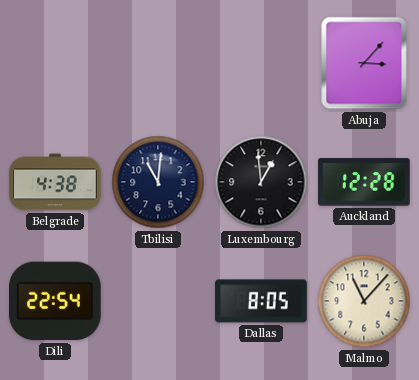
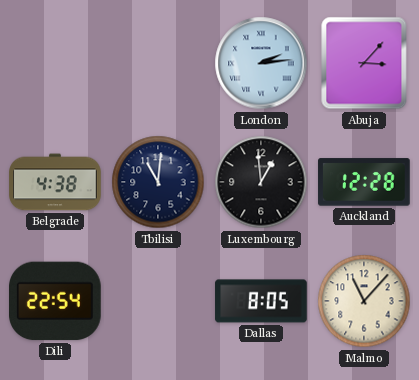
London: none -> 2:14
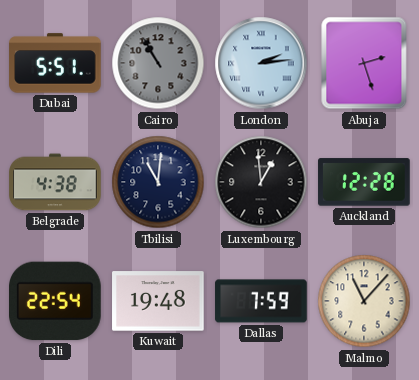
Dubai: none -> 5:51
Cairo: none -> 10:55
Abuja: 3:07 -> 2:27
Kuwait: none -> 19:48
Dallas: 8:05 -> 7:59
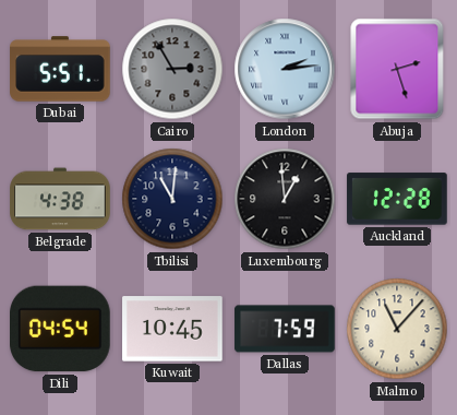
Cairo: 10:55 -> 2:55
Dili: 22:54 -> 04:54
Kuwait: 19:48 -> 10:45
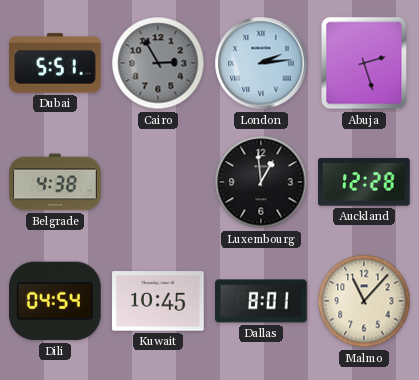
Tbilisi: 11:01 -> none
Dallas: 7:59 -> 8:01
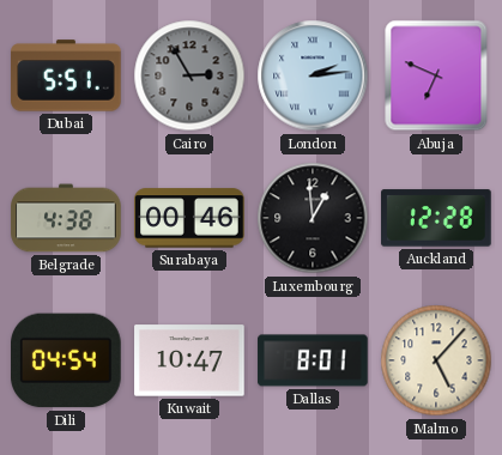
Abuja: 2:27 -> 6:49
Surabaya: none -> 00:46
Kuwait: 10:45 -> 10:47
Malmo: 11:07 -> 5:07
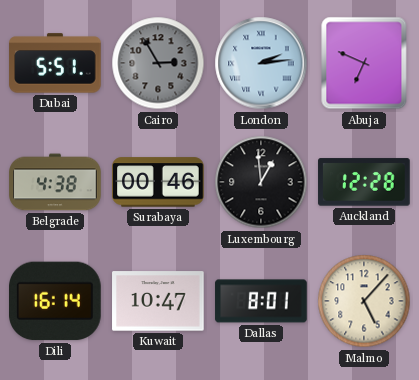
Dili: 04:54 -> 16:14
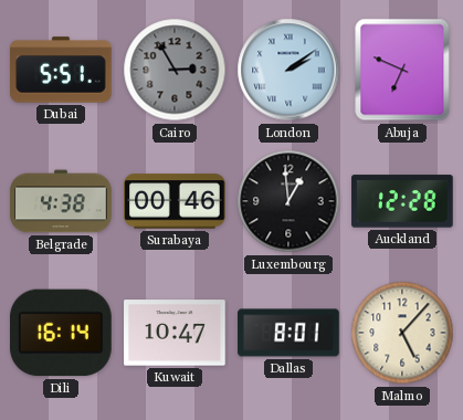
London: 2:14 -> 2:09
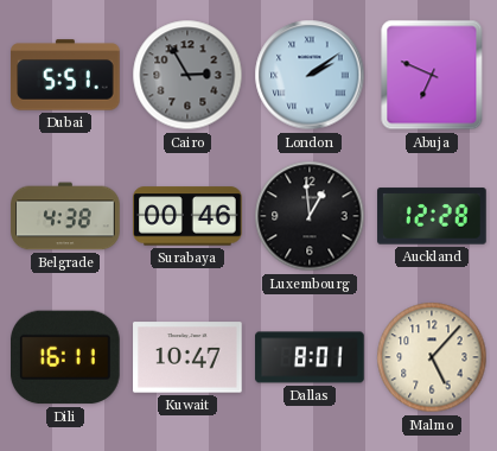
Dili: 16:14 -> 16:11
